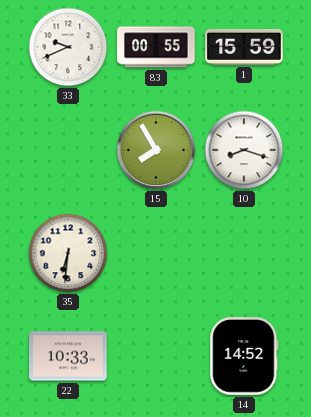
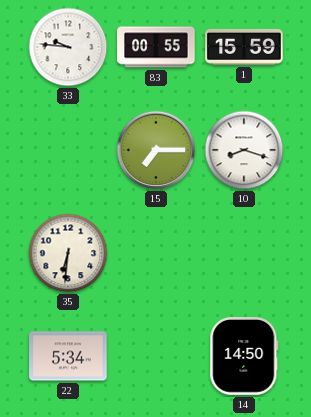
33: 9:41 -> 9:46
15: 7:55 -> 7:15
22: 10:33 -> 5:34
14: 14:52 -> 14:50
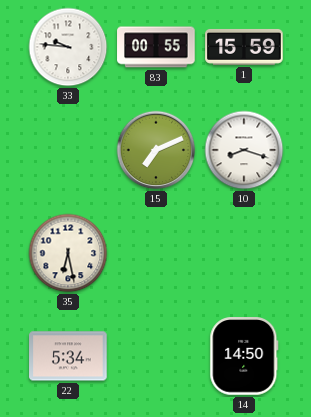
15: 7:15 -> 7:11
35: 6:31 -> 6:28
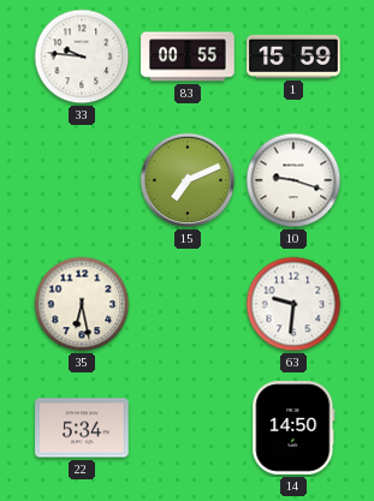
10: 8:18 -> 9:18
63: none -> 9:31
